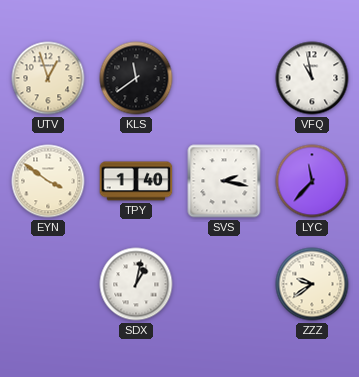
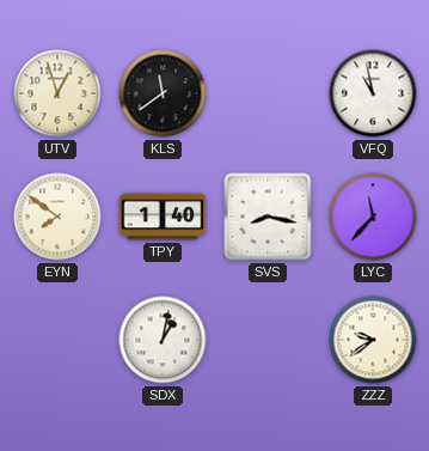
EYN: 3:51 -> 7:51
SVS: 2:17 -> 8:17
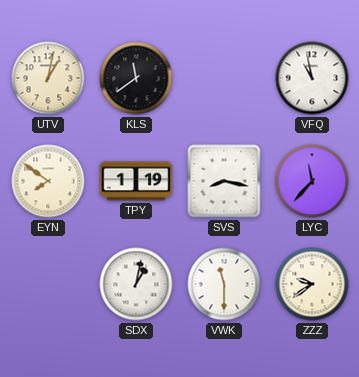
UTV: 12:57 -> 1:02
TPY: 1:40 -> 1:19
VWK: none -> 11:30
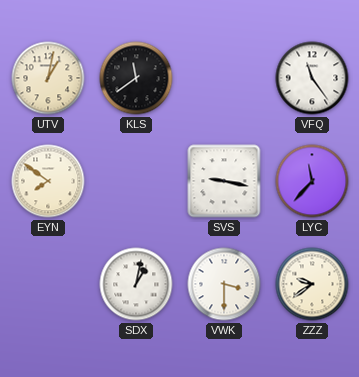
VFQ: 10:58 -> 11:24
TPY: 1:19 -> none
SVS: 8:17 -> 9:17
VWK: 11:30 -> 3:30
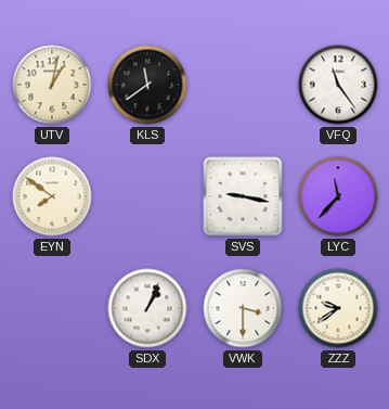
SDX: 1:02 -> 1:04
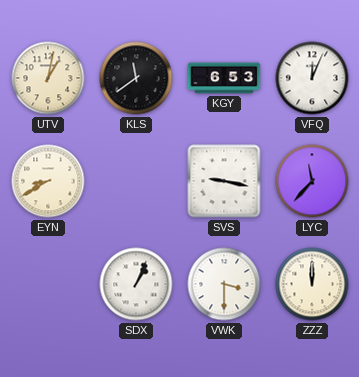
KGY: none -> 6:53
VFQ: 11:24 -> 12:04
EYN: 7:51 -> 8:40
ZZZ: 9:39 -> 12:00
